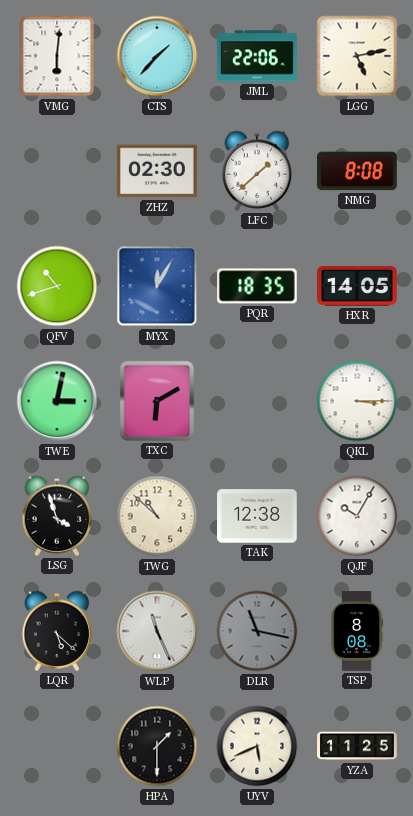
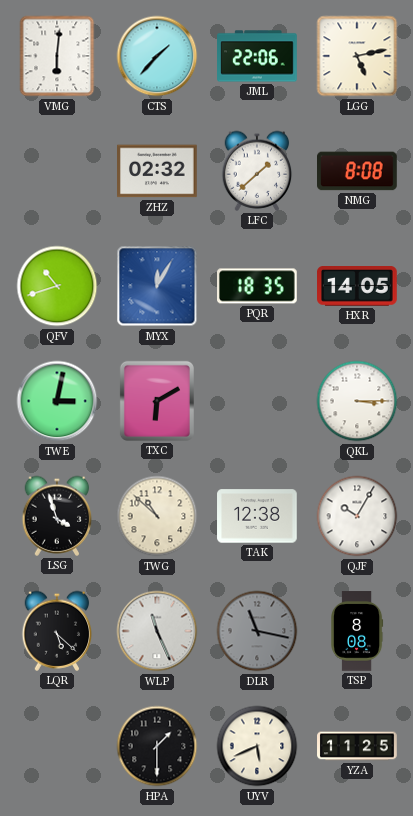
ZHZ: 02:30 -> 02:32
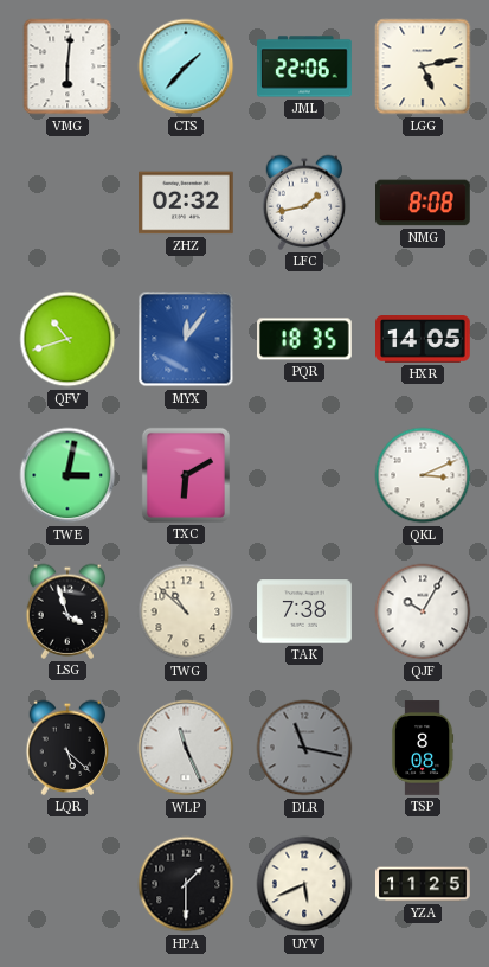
LFC: 1:38 -> 1:43
MYX: 12:05 -> 12:06
QKL: 3:15 -> 3:11
TAK: 12:38 -> 7:38
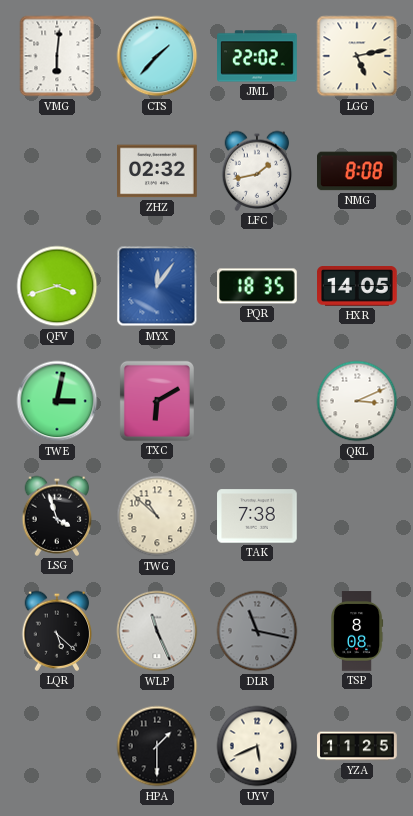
JML: 22:06 -> 22:02
QFV: 10:42 -> 3:42
QJF: 10:05 -> none
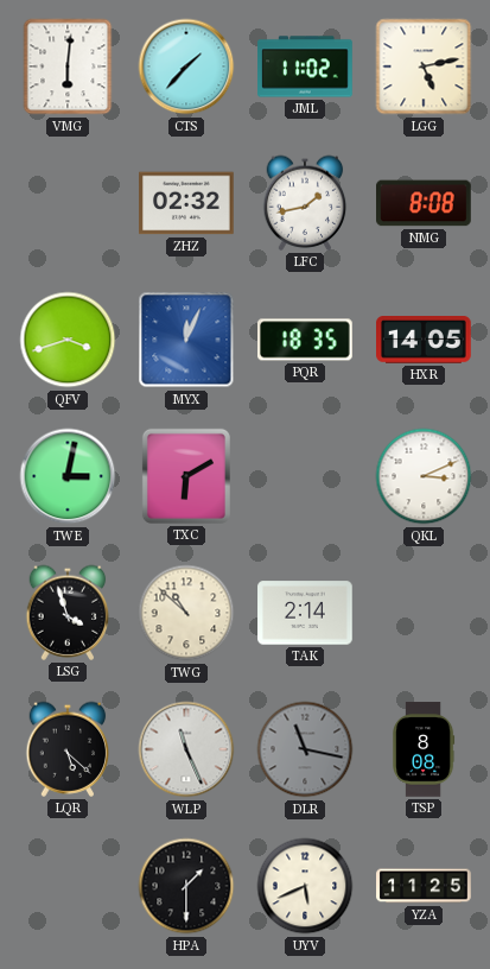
JML: 22:02 -> 11:02
MYX: 12:06 -> 12:04
TAK: 7:38 -> 2:14
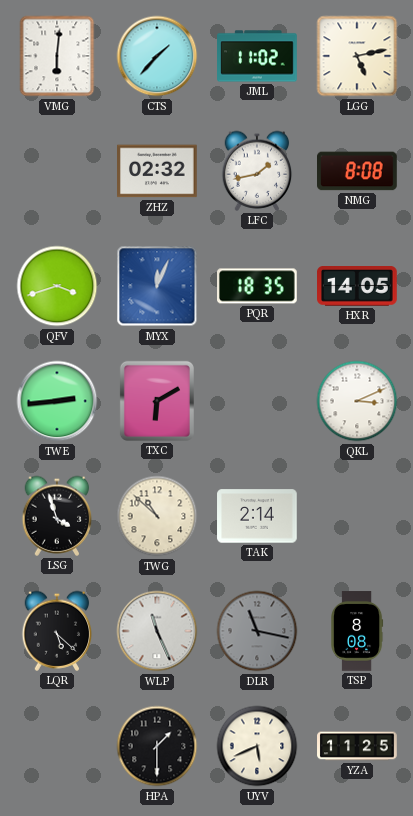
TWE: 3:02 -> 2:44
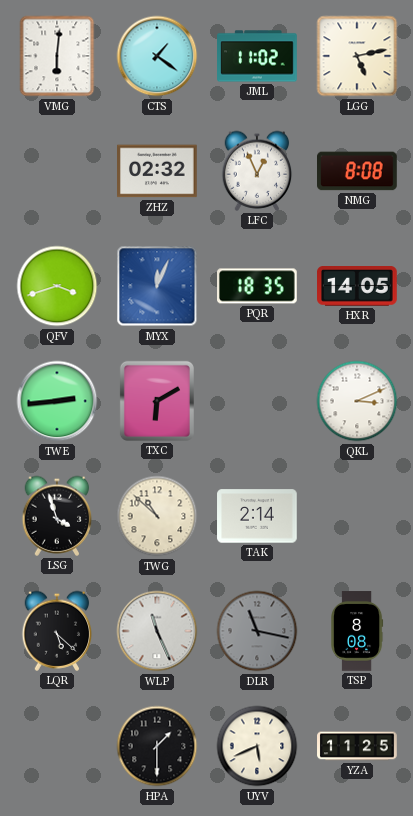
CTS: 1:37 -> 1:21
LFC: 1:43 -> 12:56
